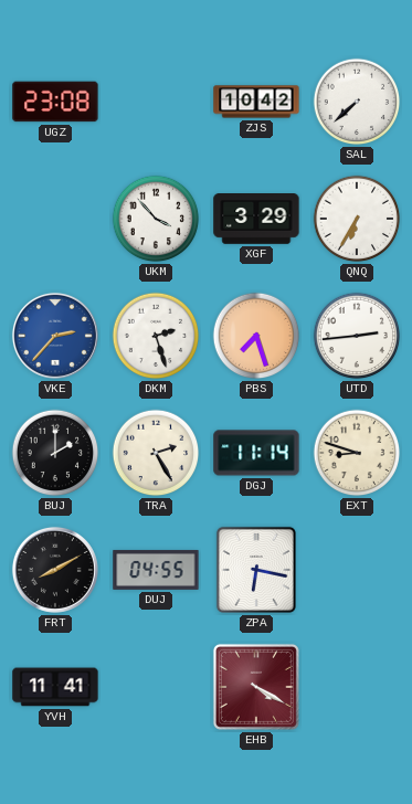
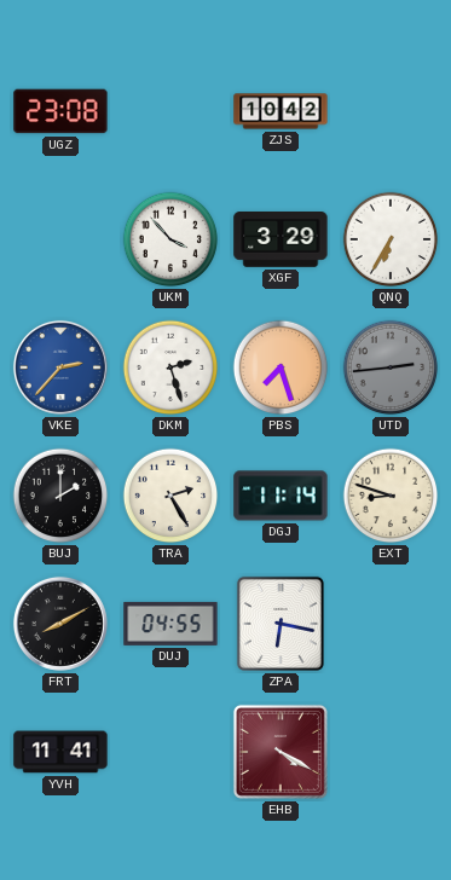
SAL: 7:38 -> none
UTD dial: white -> grey
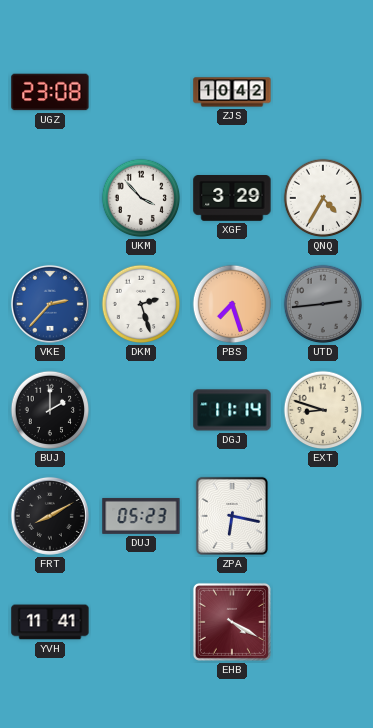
QNQ: 6:35 -> 4:35
TRA: 2:25 -> none
DUJ: 04:55 -> 05:23
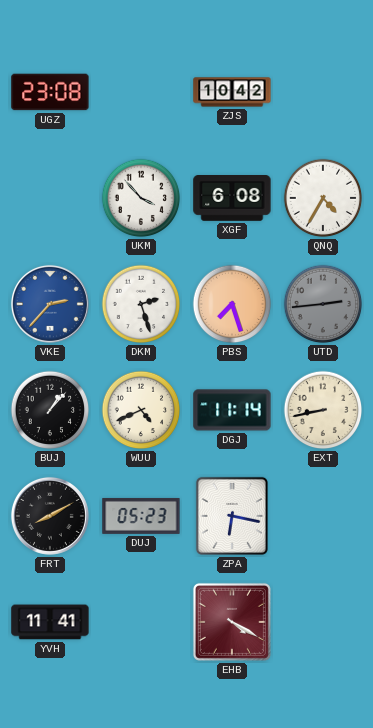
XGF: 3:29 -> 6:08
BUJ: 2:00 -> 1:07
WUU: none -> 4:41
EXT: 8:48 -> 8:43
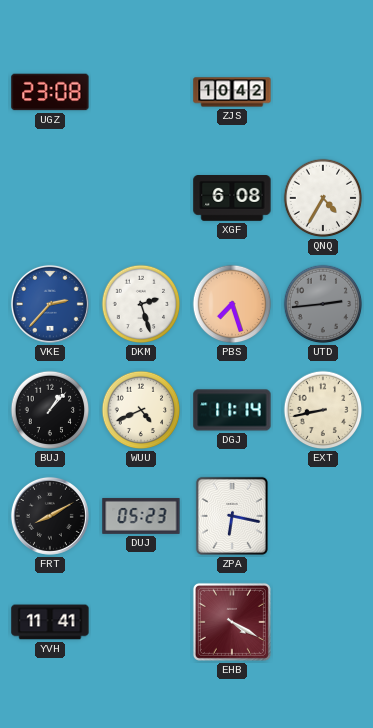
UKM: 3:53 -> none
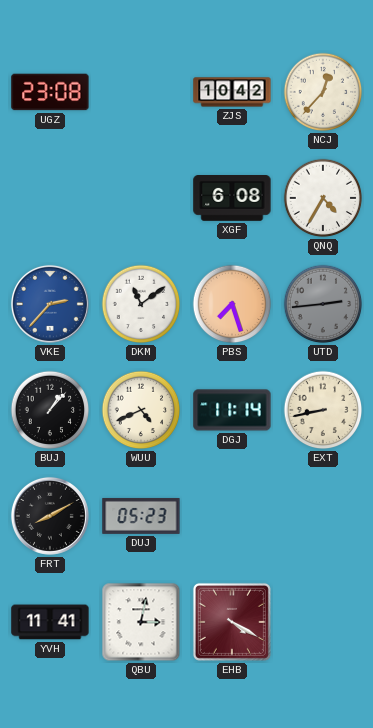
NCJ: none -> 12:37
DKM: 2:27 -> 11:09
ZPA: 6:17 -> none
QBU: none -> 3:02
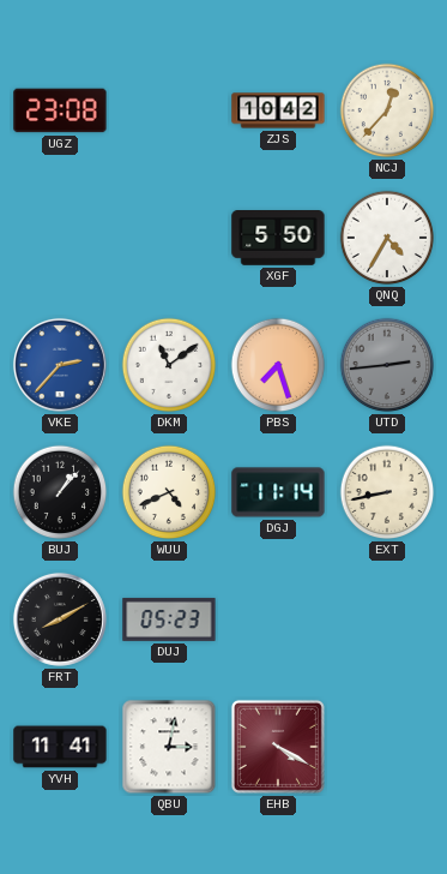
XGF: 6:08 -> 5:50
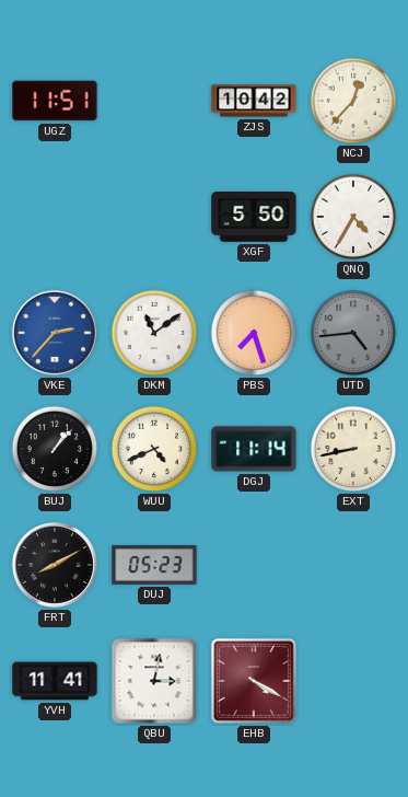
UGZ: 23:08 -> 11:51
UTD: 2:44 -> 4:44
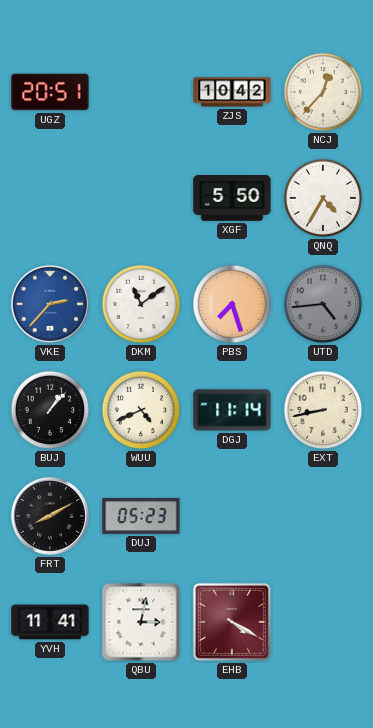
UGZ: 11:51 -> 20:51
